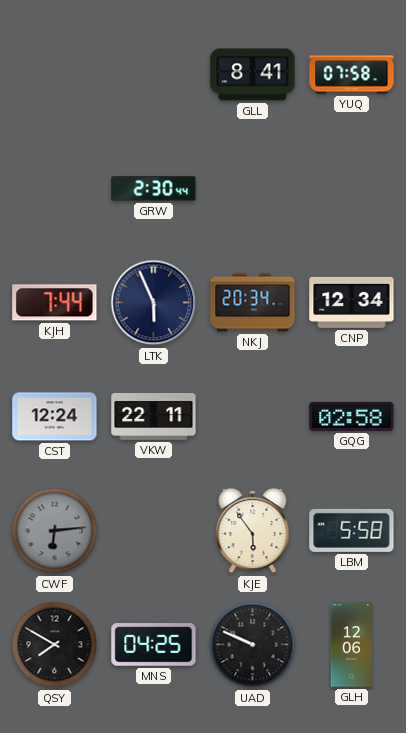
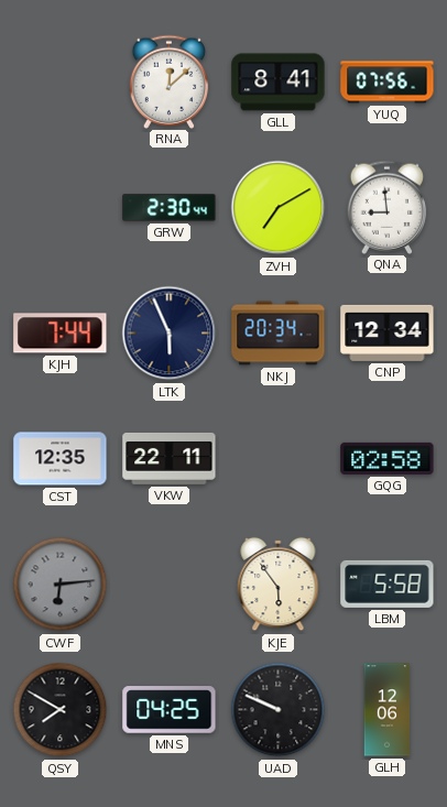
RNA: none -> 12:08
YUQ: 07:58 -> 07:56
ZVH: none -> 7:10
QNA: none -> 8:59
CST: 12:24 -> 12:35
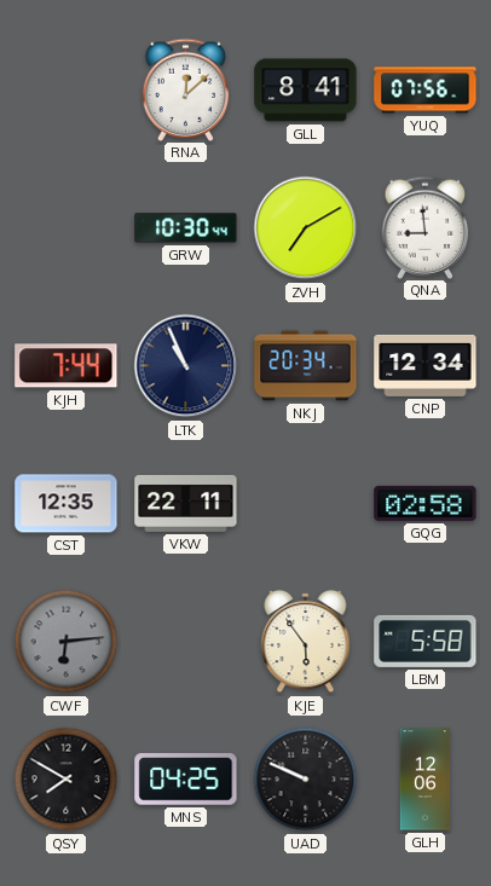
GRW: 2:30 -> 10:30
LTK: 5:56 -> 10:56
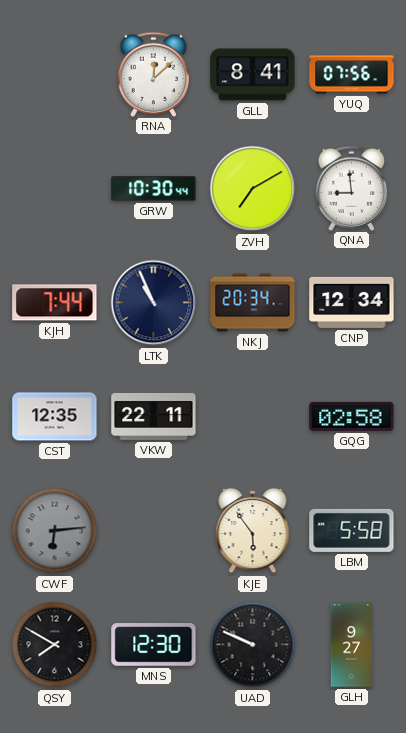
MNS: 04:25 -> 12:30
GLH: 12:06 -> 9:27
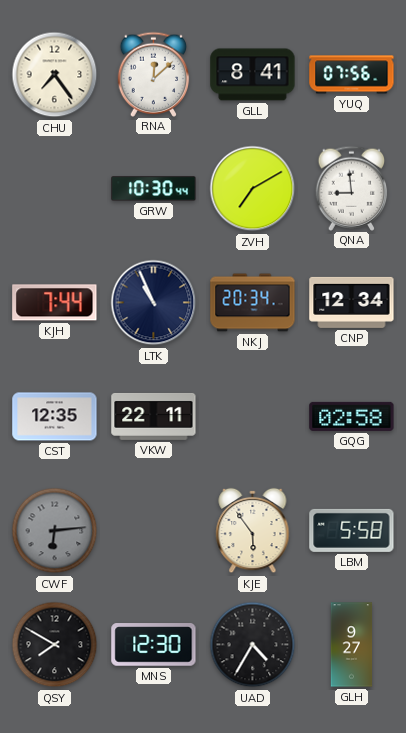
CHU: none -> 7:24
UAD: 9:49 -> 4:35
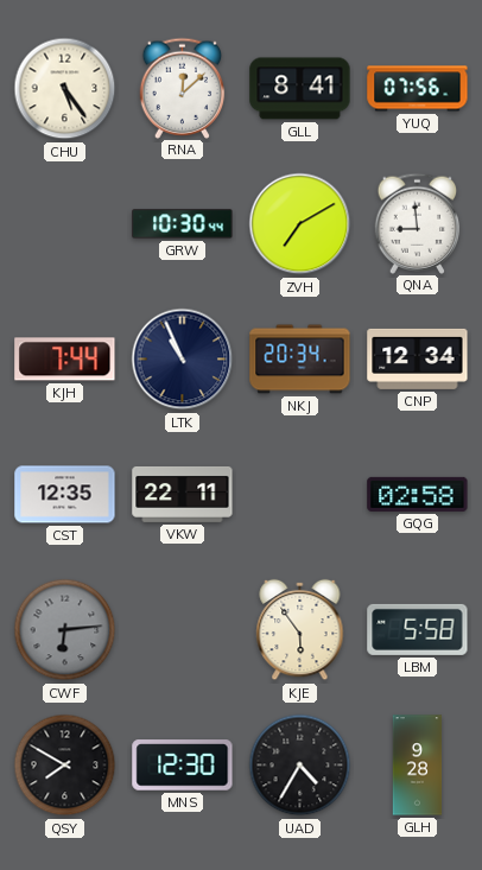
CHU: 7:24 -> 5:24
GLH: 9:27 -> 9:28
